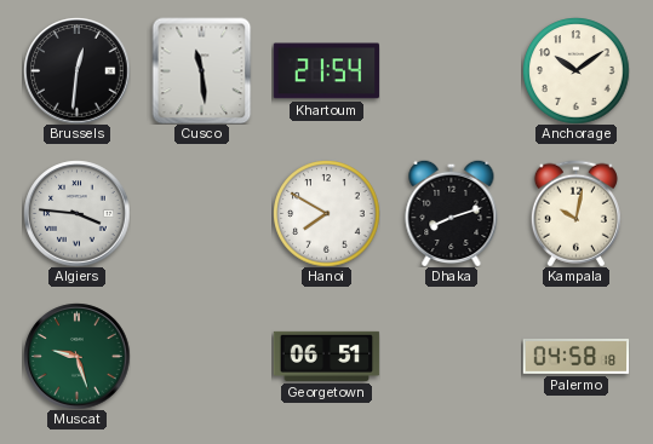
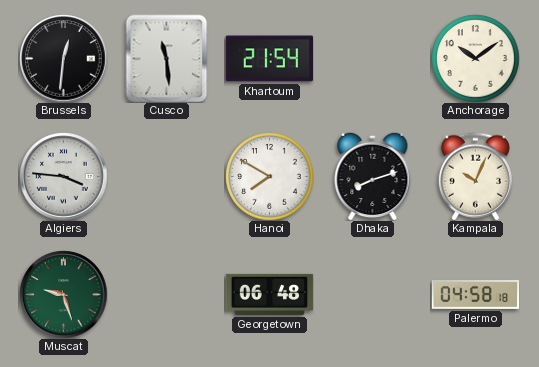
Kampala: 10:02 -> 10:04
Georgetown: 06:51 -> 06:48
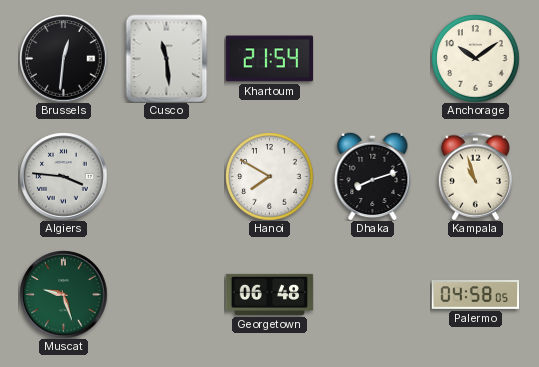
Kampala: 10:04 -> 10:57
Palermo: 04:58:18 -> 04:58:05
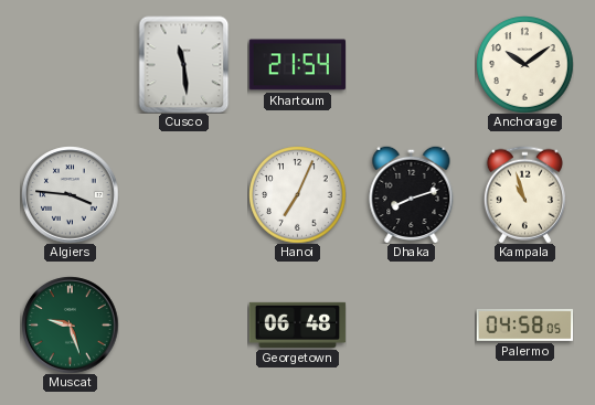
Brussels: 12:31 -> none
Hanoi: 7:50 -> 7:04
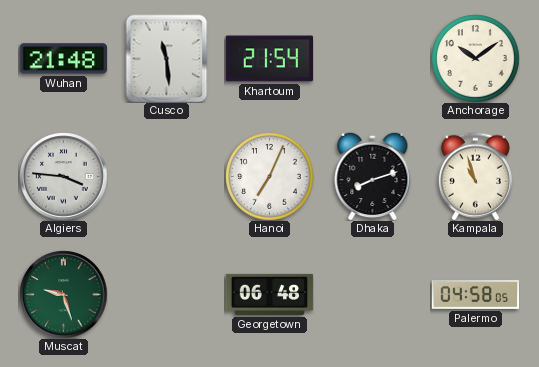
Wuhan: none -> 21:48
